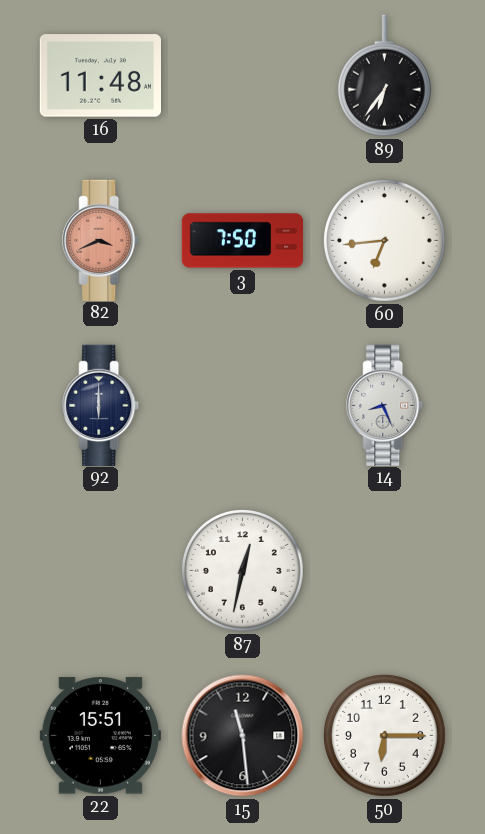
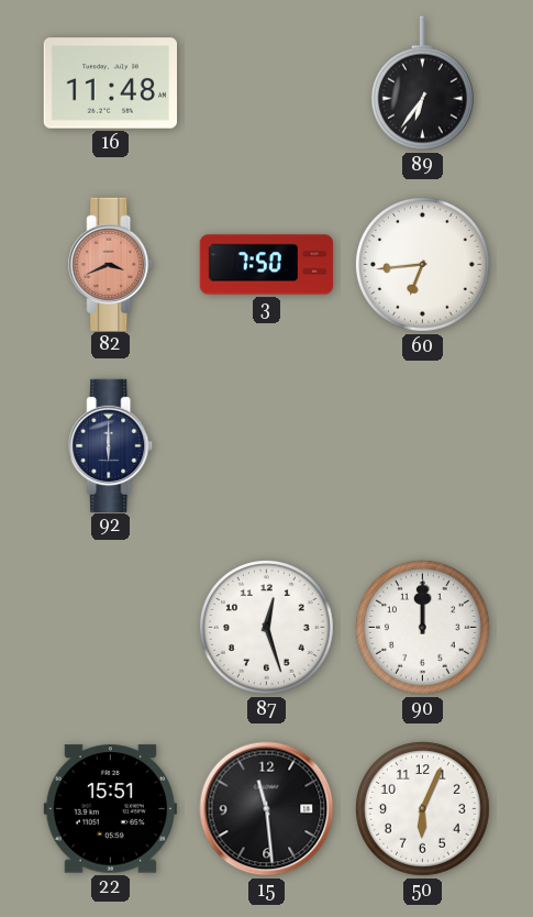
14: 8:26 -> none
87: 12:32 -> 12:27
90: none -> 12:00
50: 6:15 -> 6:04
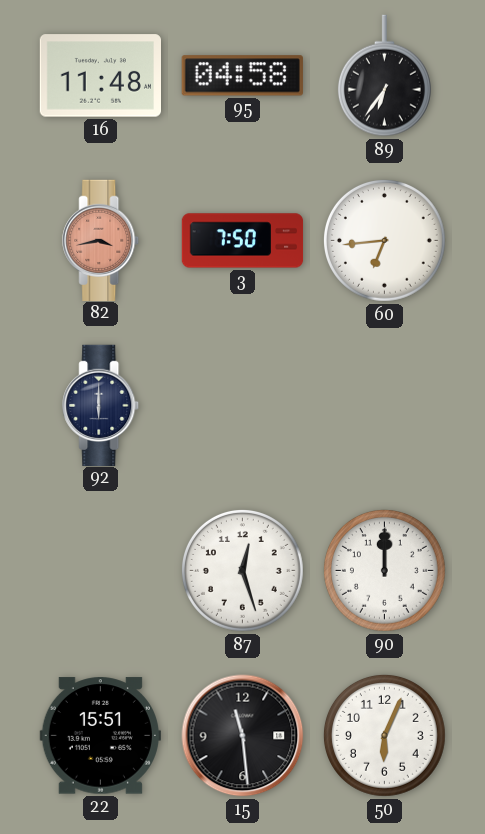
95: none -> 04:58
82: 3:41 -> 3:43
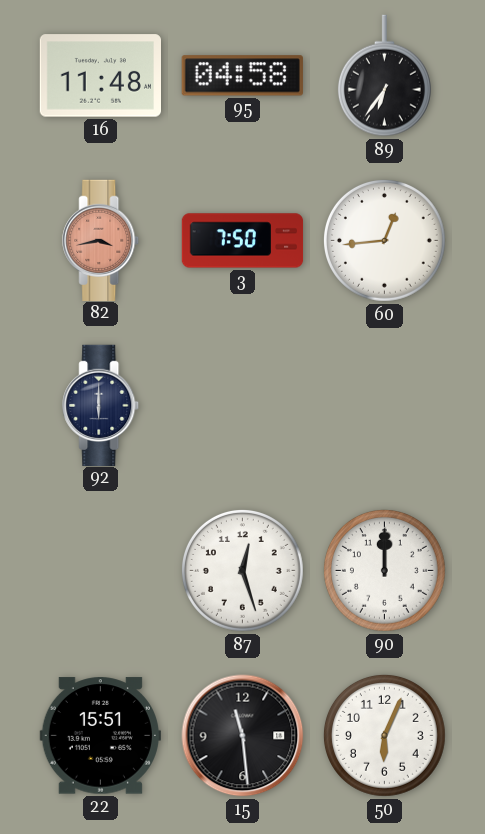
60: 6:44 -> 12:44
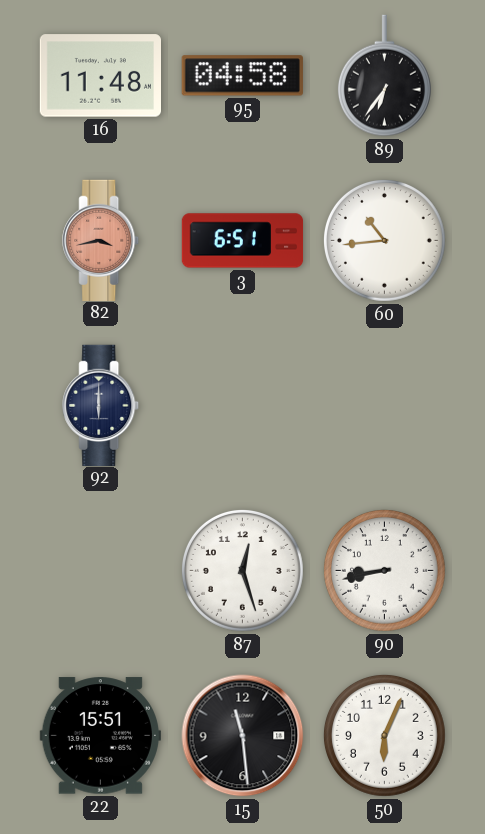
3: 7:50 -> 6:51
60: 12:44 -> 10:44
90: 12:00 -> 8:43
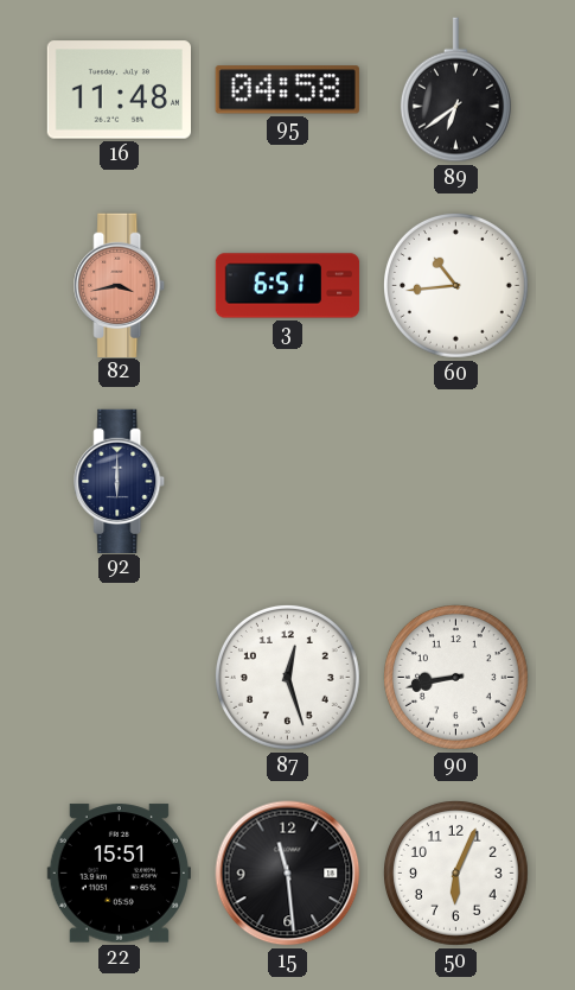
89: 6:36 -> 6:39
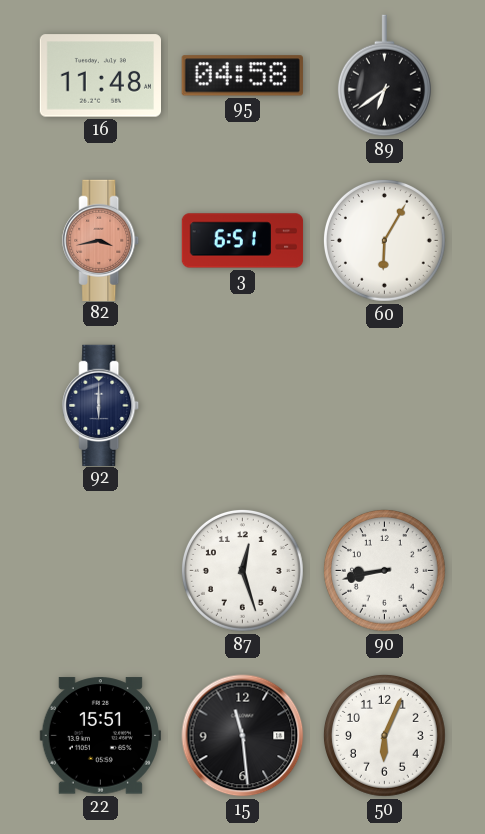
60: 10:44 -> 6:05
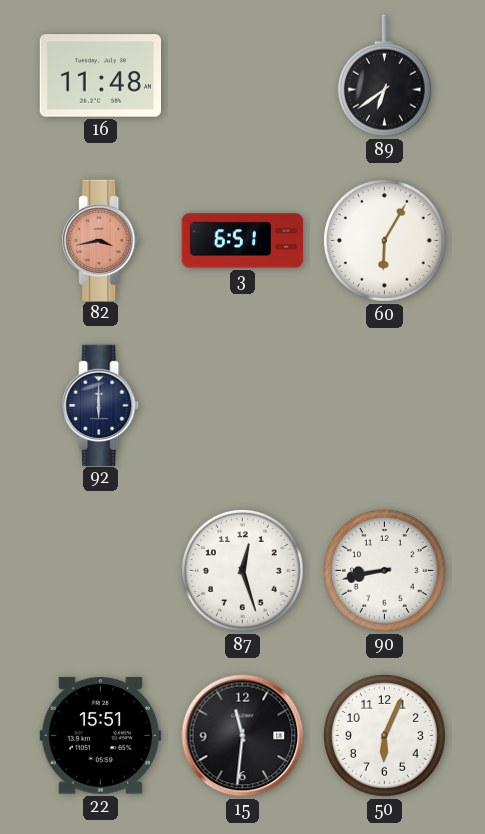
95: 04:58 -> none
15: 11:29 -> 11:31
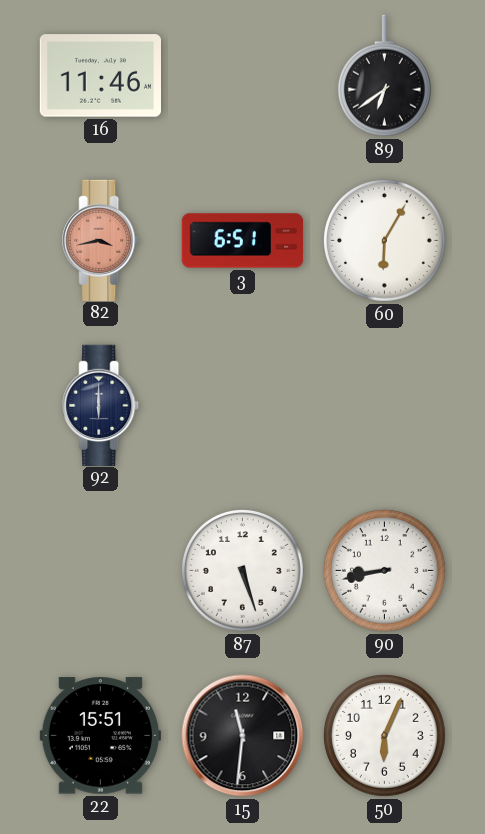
16: 11:48 -> 11:46
87: 12:27 -> 5:27
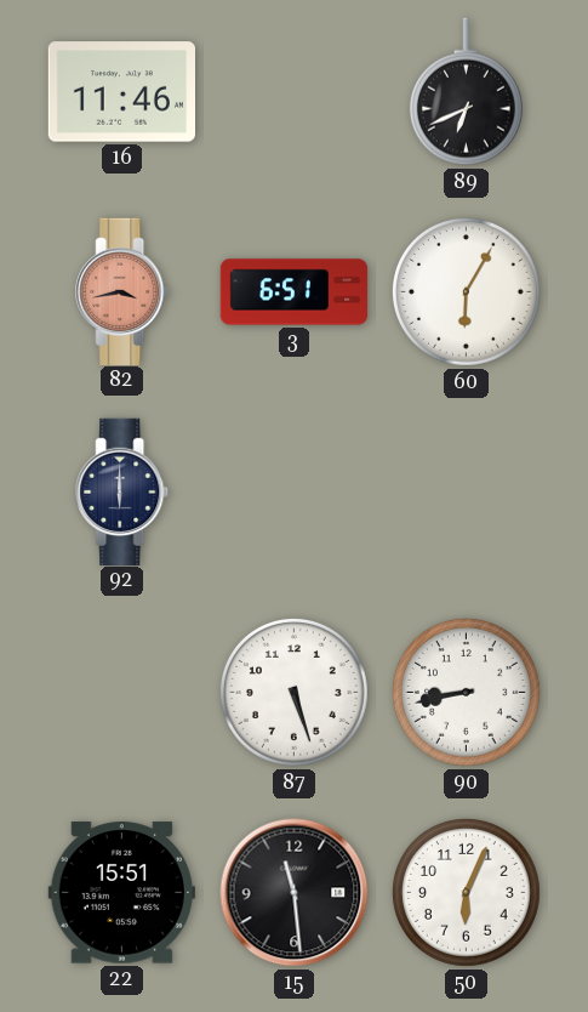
89: 6:39 -> 6:41
15: 11:31 -> 11:29
